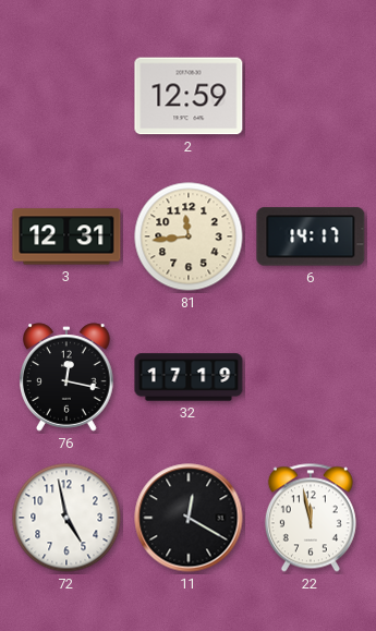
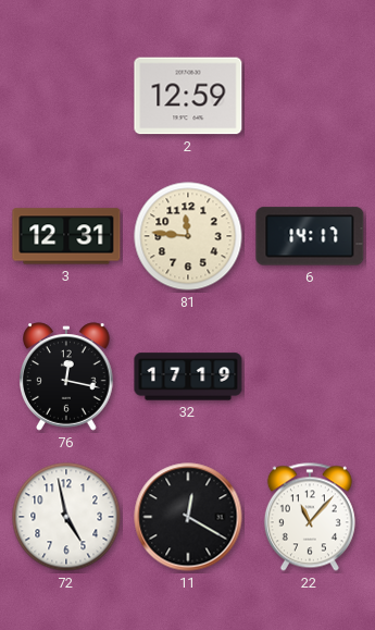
81: 11:44 -> 11:46
22: 11:58 -> 11:07
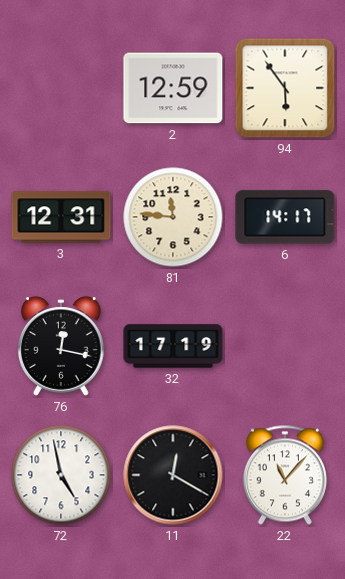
94: none -> 5:54
